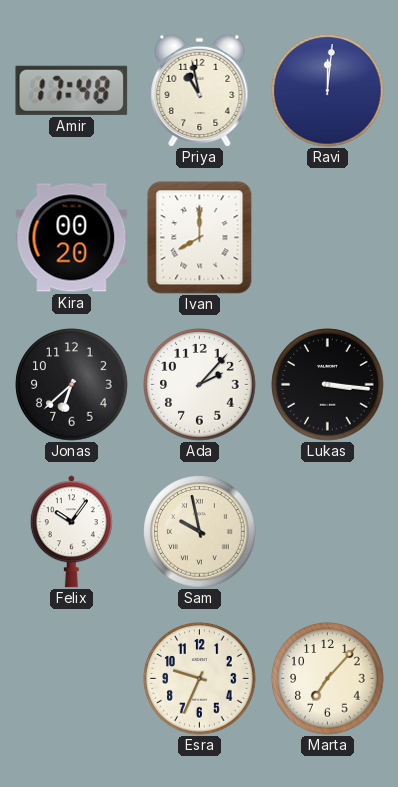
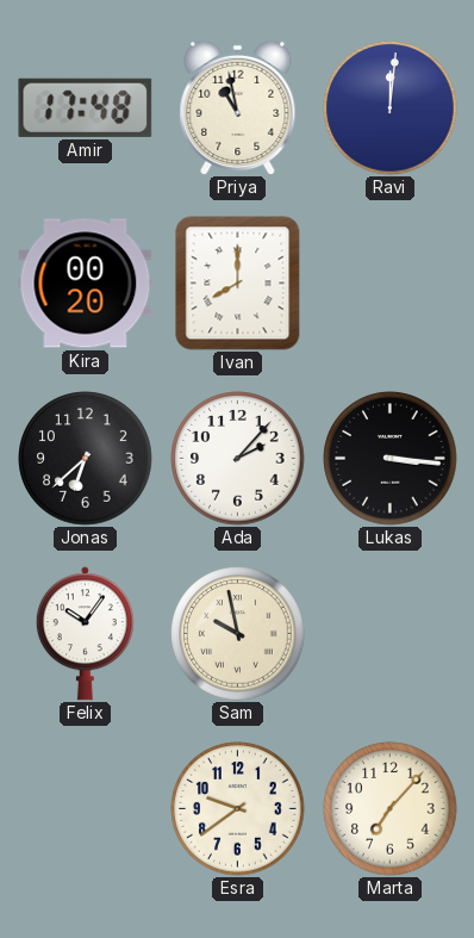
Esra: 9:34 -> 9:39
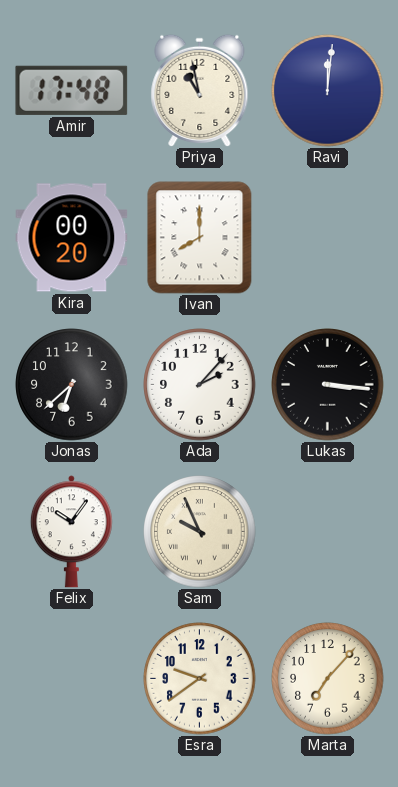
Sam: 9:58 -> 9:56
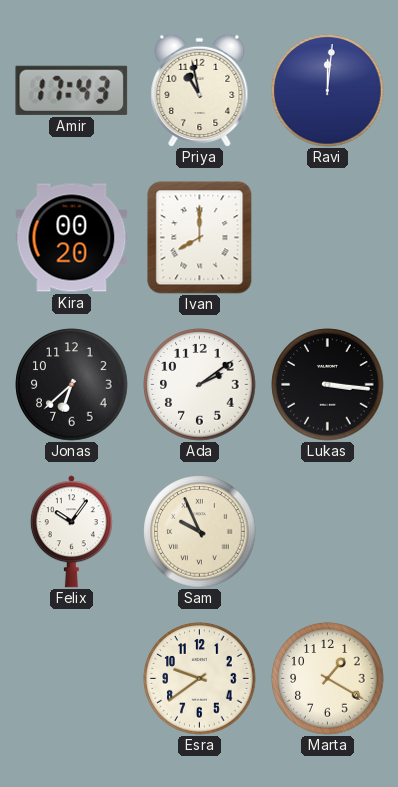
Amir: 17:48 -> 17:43
Ada: 2:07 -> 2:09
Marta: 7:07 -> 1:20
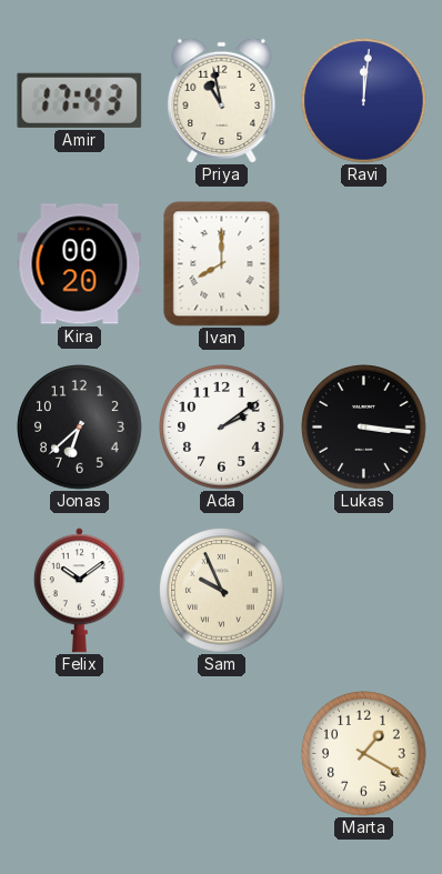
Felix: 10:06 -> 10:09
Esra: 9:39 -> none
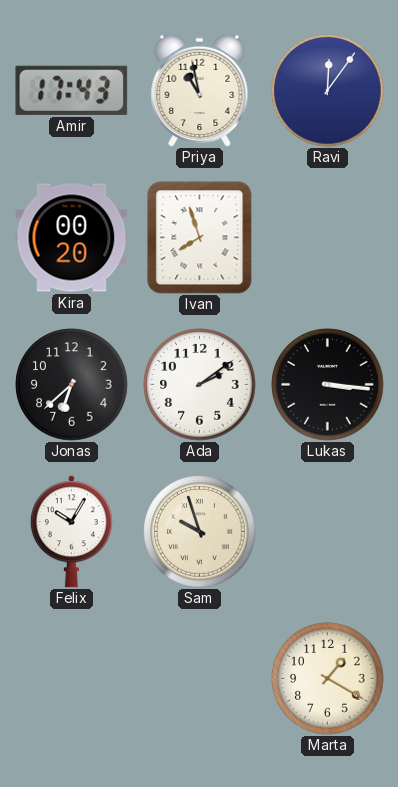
Ravi: 12:01 -> 12:06
Ivan: 8:00 -> 7:57
Felix: 10:09 -> 10:05
Sam: 9:56 -> 9:57
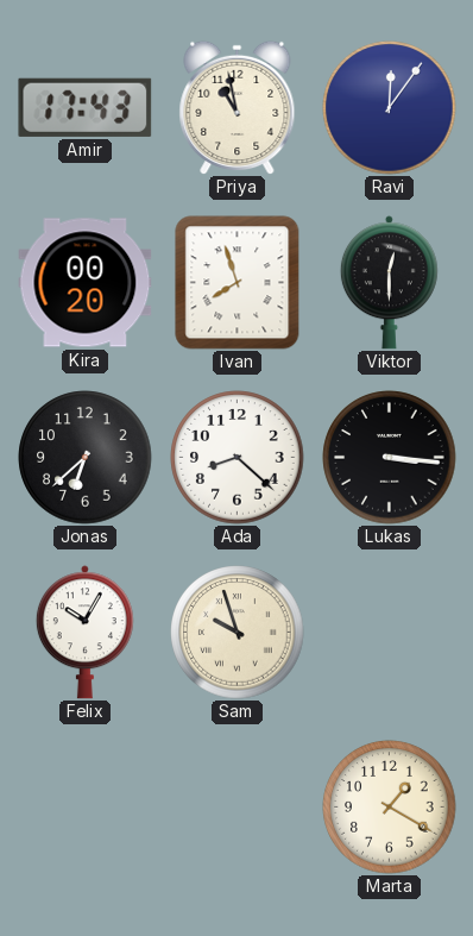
Viktor: none -> 12:30
Ada: 2:09 -> 8:22
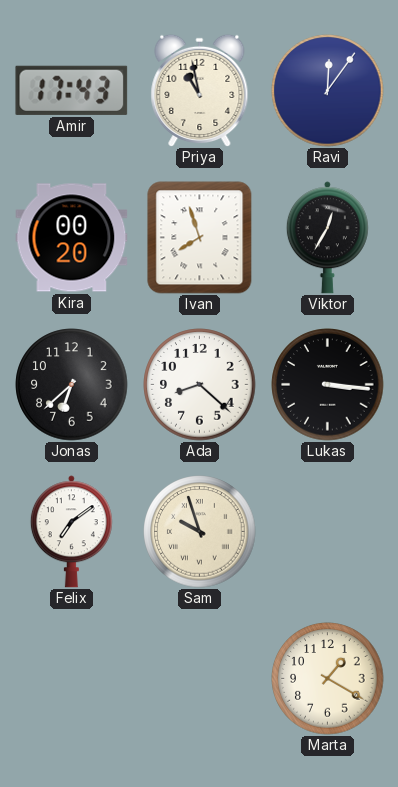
Viktor: 12:30 -> 12:35
Felix: 10:05 -> 7:09
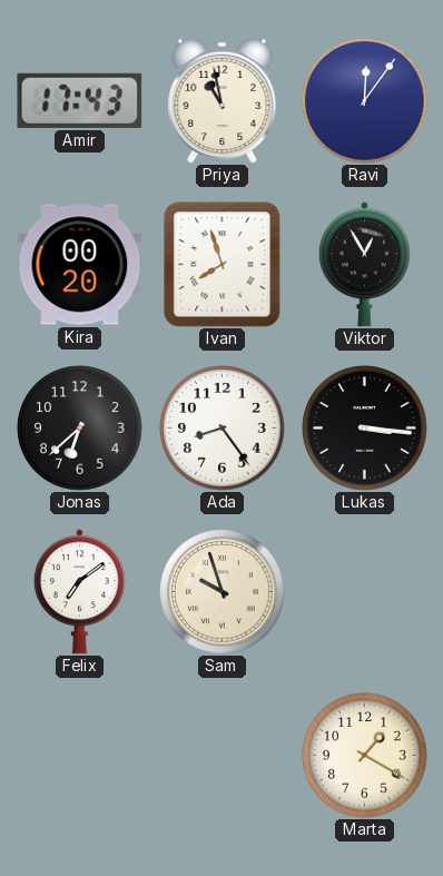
Viktor: 12:35 -> 12:55
Ada: 8:22 -> 8:24
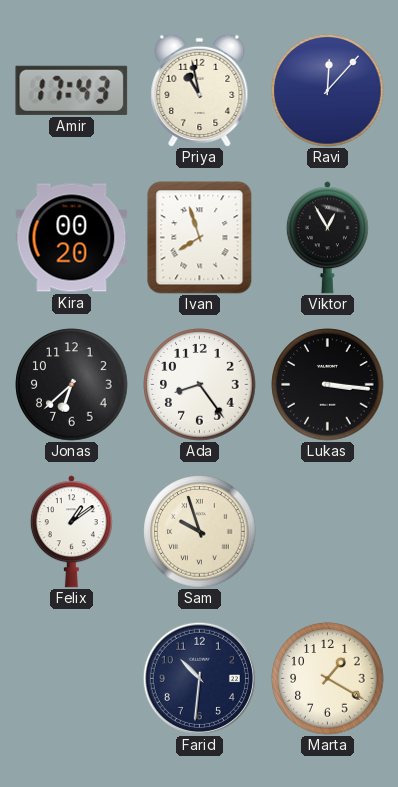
Ravi: 12:06 -> 12:07
Felix: 7:09 -> 1:09
Farid: none -> 10:31
